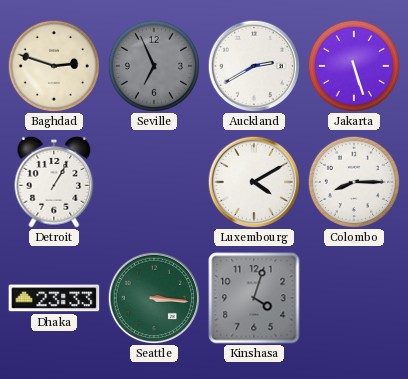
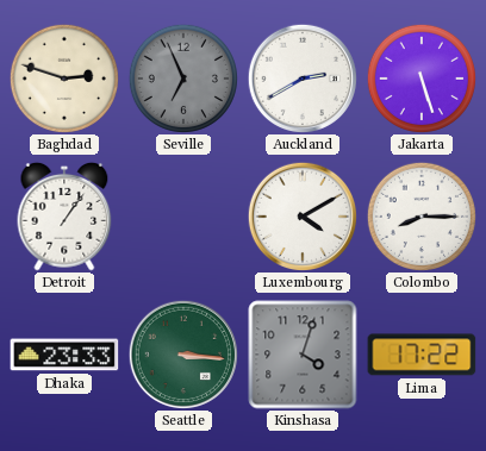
Detroit: 1:05 -> 1:06
Lima: none -> 17:22
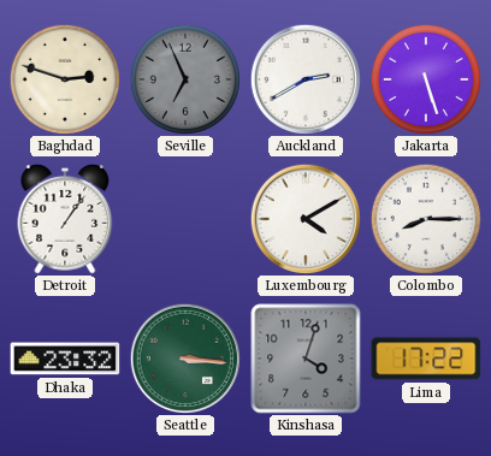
Dhaka: 23:33 -> 23:32
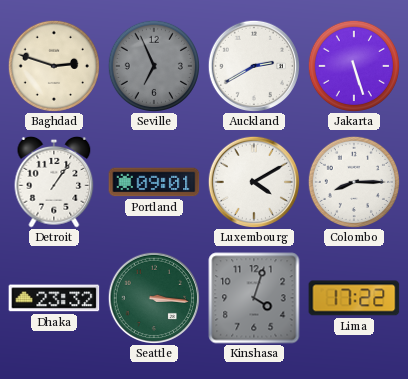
Portland: none -> 09:01
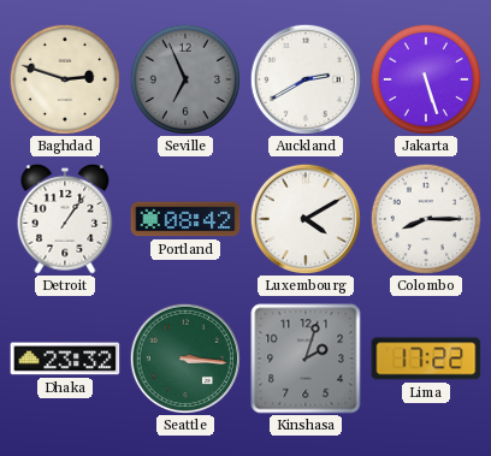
Portland: 09:01 -> 08:42
Kinshasa: 4:03 -> 2:03
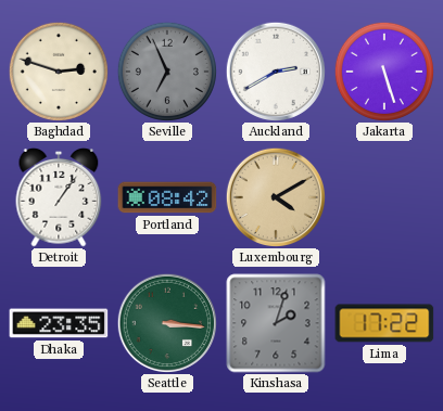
Luxembourg dial: white -> champagne
Colombo: 8:15 -> none
Dhaka: 23:32 -> 23:35
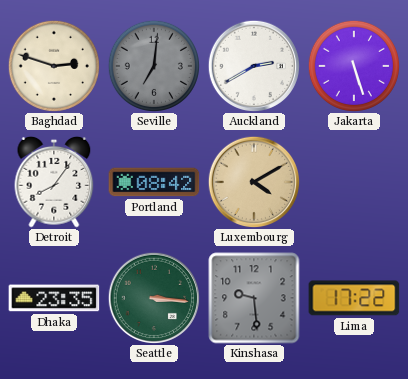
Seville: 6:56 -> 7:01
Detroit: 1:06 -> 8:06
Kinshasa: 2:03 -> 9:29
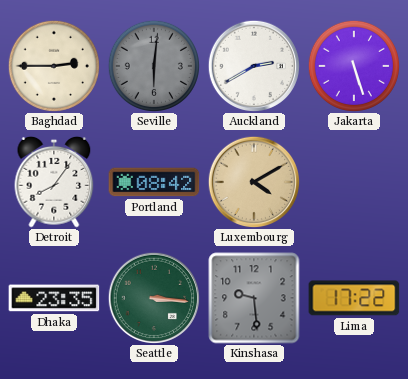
Baghdad: 2:48 -> 2:45
Seville: 7:01 -> 6:01
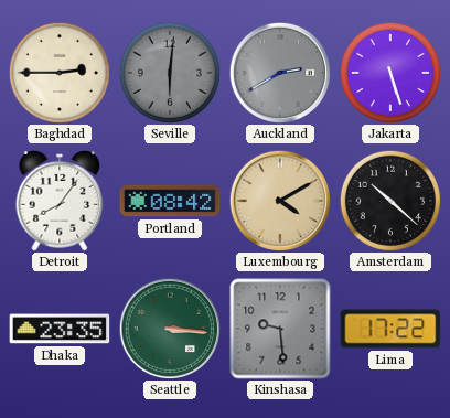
Auckland dial: white -> grey
Amsterdam: none -> 10:22
